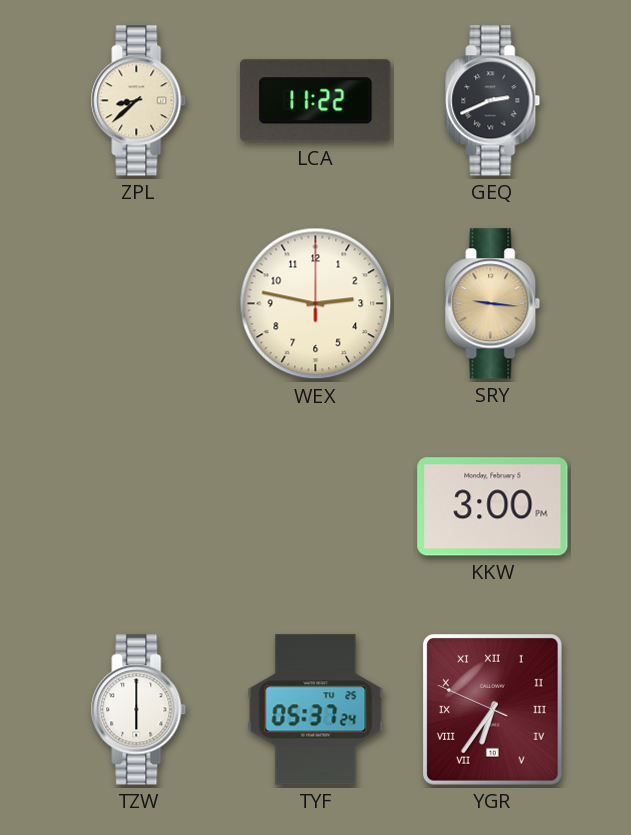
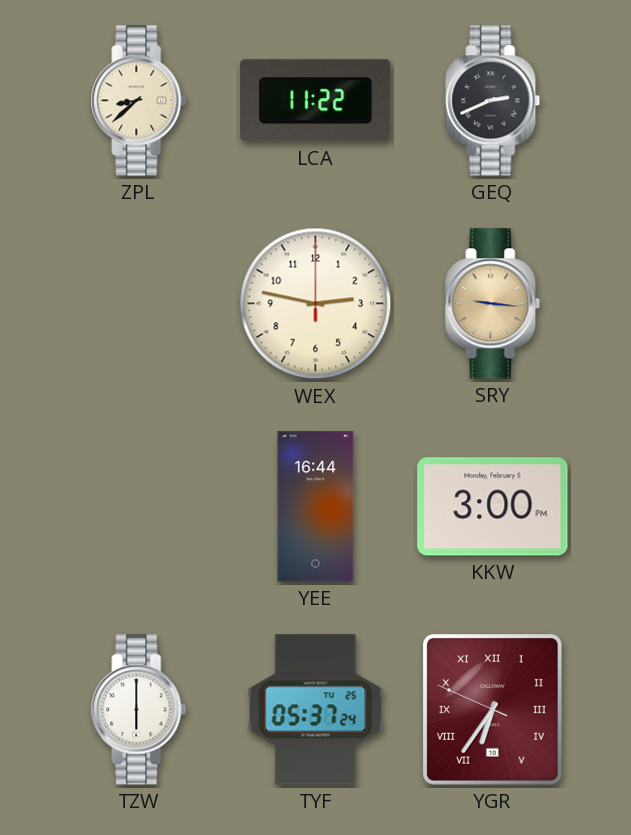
YEE: none -> 16:44
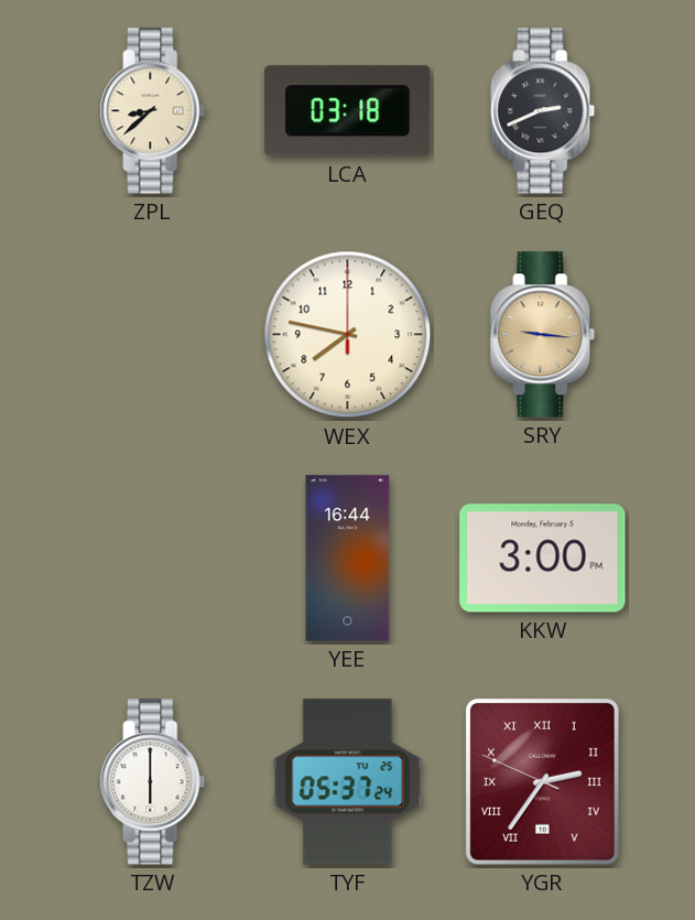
LCA: 11:22 -> 03:18
WEX: 2:47 -> 7:47
YGR: 6:35 -> 2:35
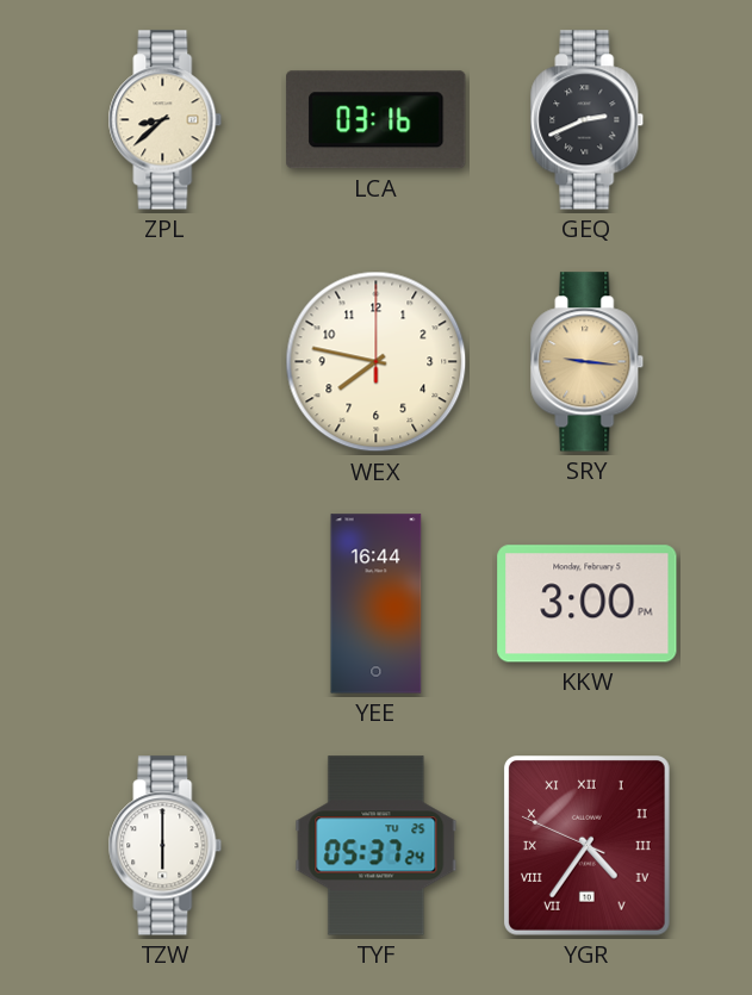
LCA: 03:18 -> 03:16
YGR: 2:35 -> 4:35
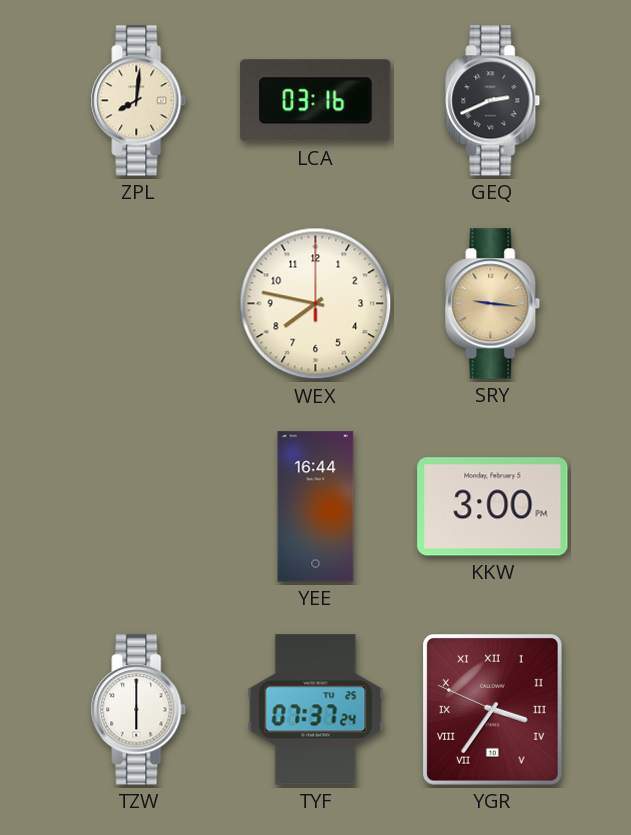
ZPL: 8:38 -> 8:01
TYF: 05:37 -> 07:37
YGR: 4:35 -> 3:35
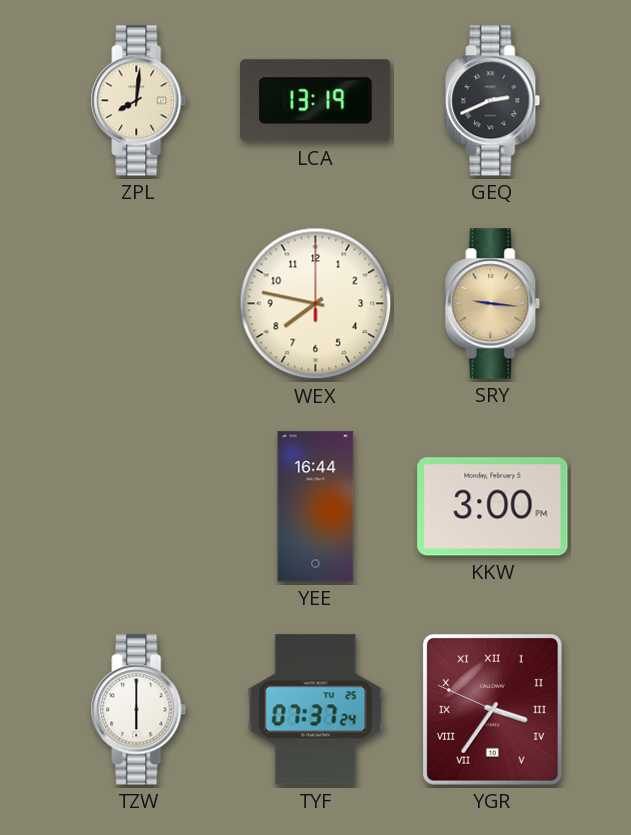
LCA: 03:16 -> 13:19
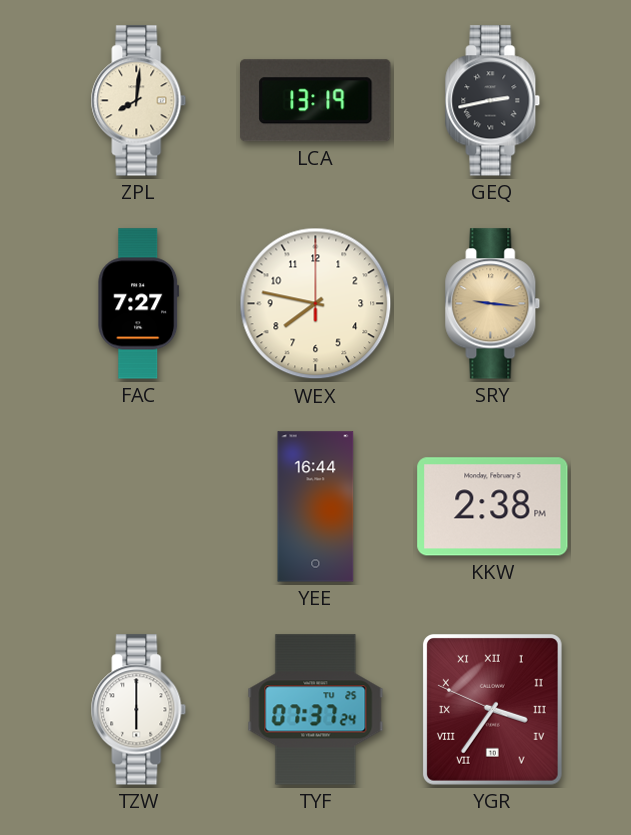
GEQ: 2:41 -> 2:43
FAC: none -> 7:27
KKW: 3:00 -> 2:38
